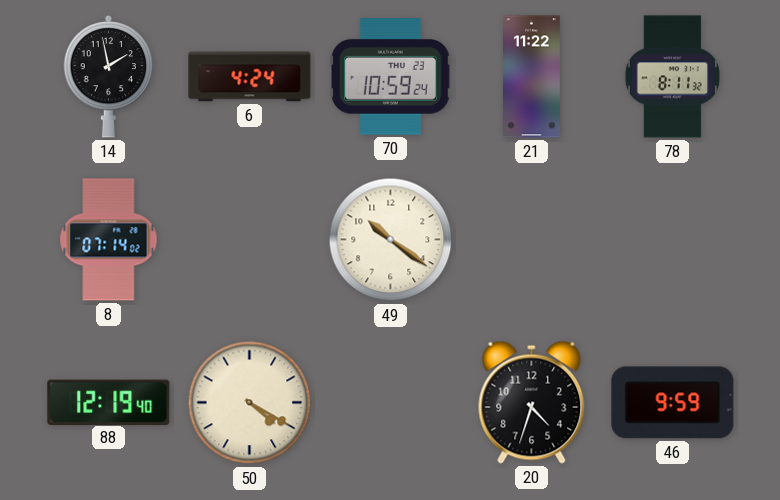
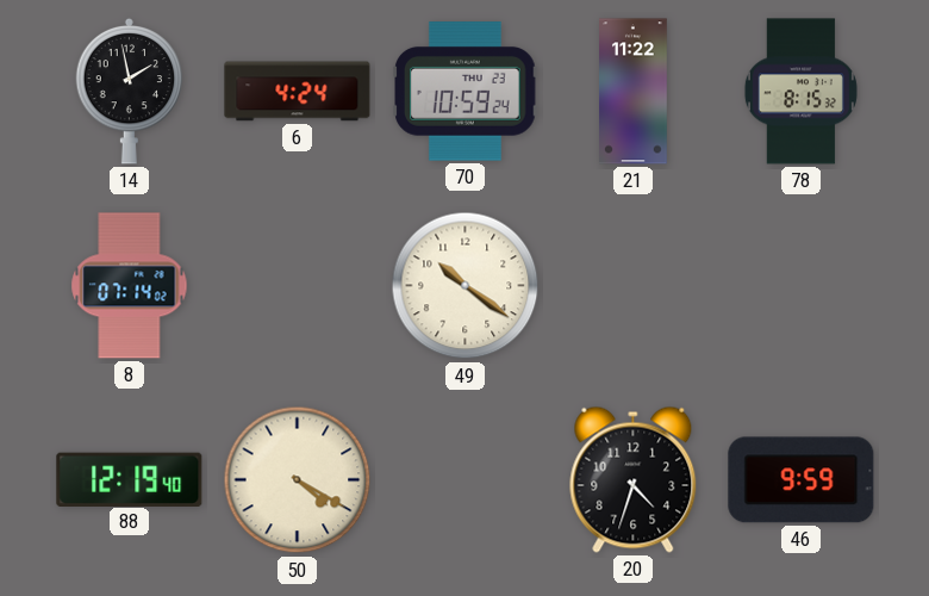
78: 8:11 -> 8:15
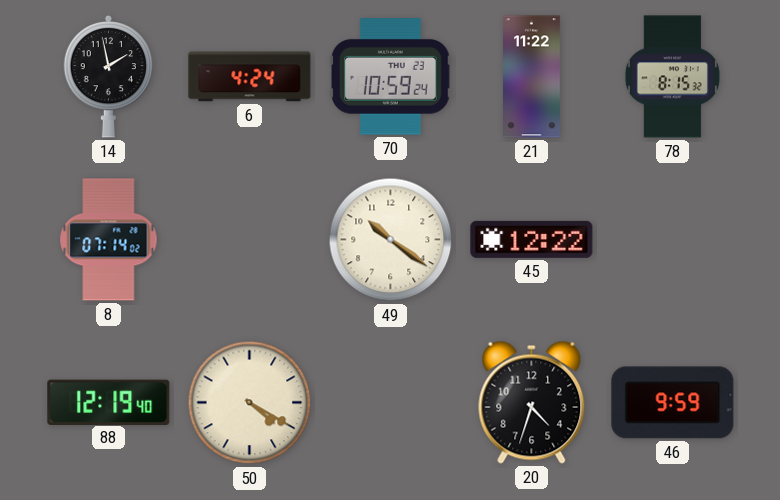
45: none -> 12:22
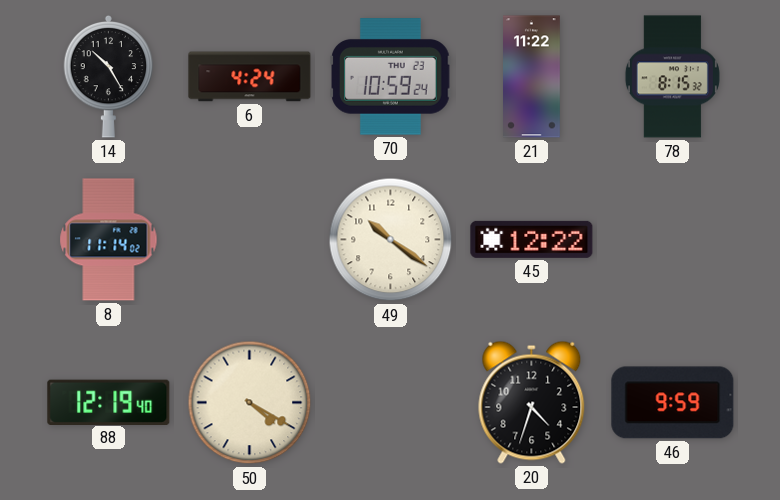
14: 1:58 -> 10:25
8: 07:14 -> 11:14
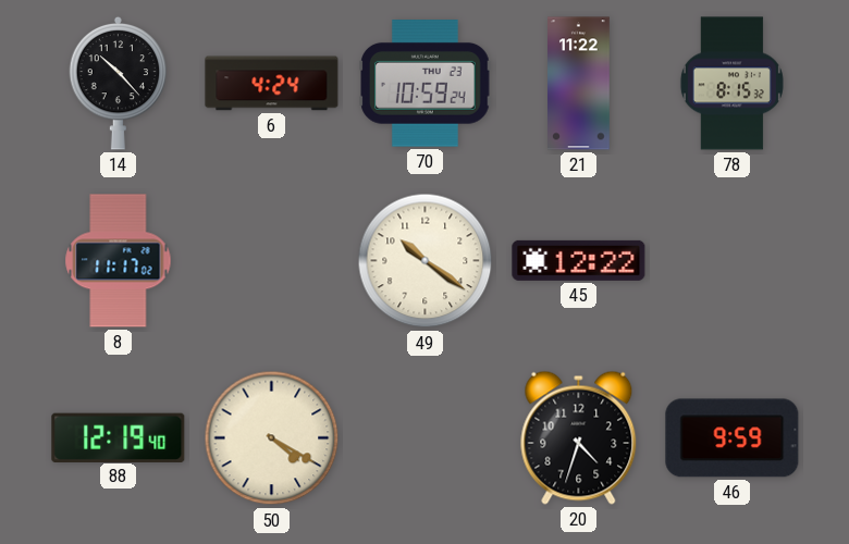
14: 10:25 -> 10:23
8: 11:14 -> 11:17
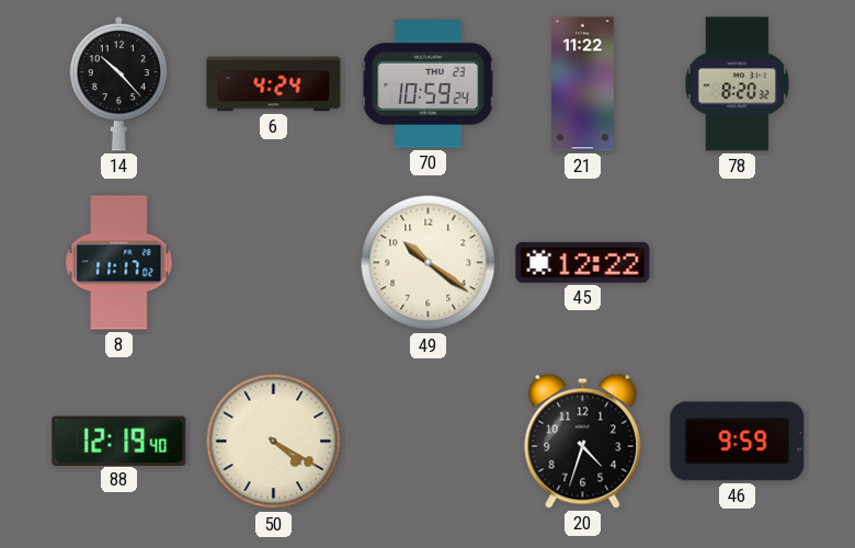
78: 8:15 -> 8:20
